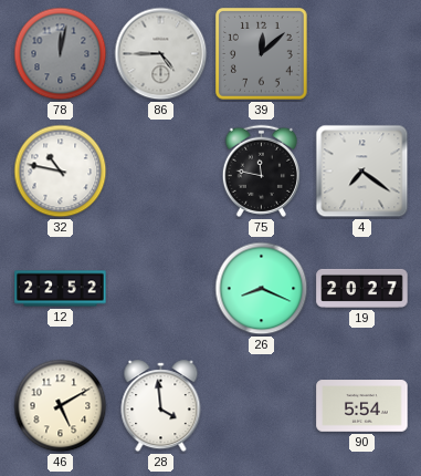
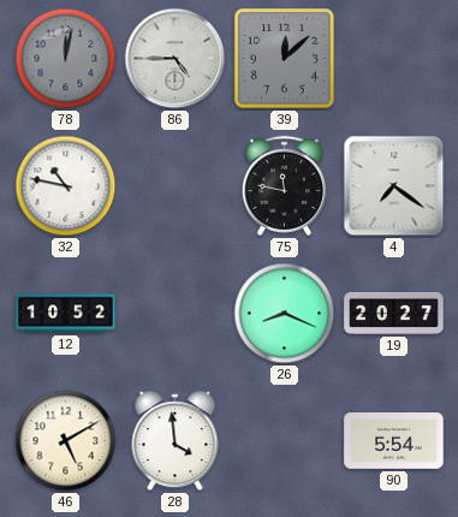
12: 22:52 -> 10:52
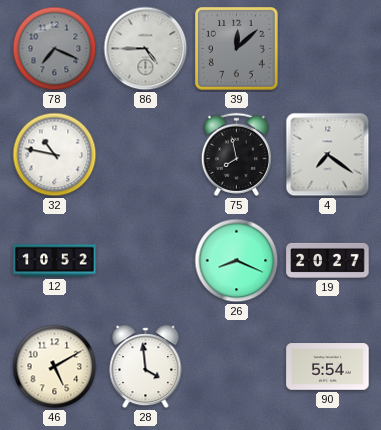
78: 12:02 -> 7:19
75: 11:47 -> 7:58
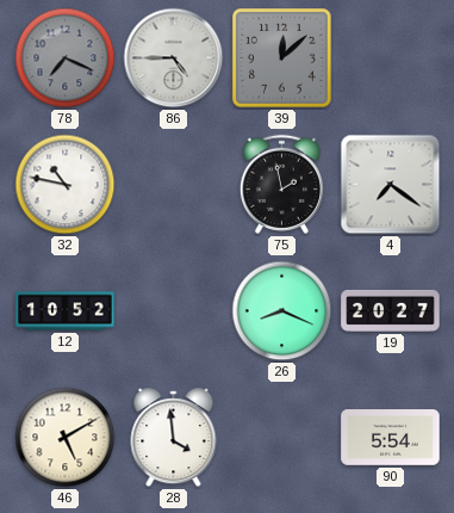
75: 7:58 -> 1:58
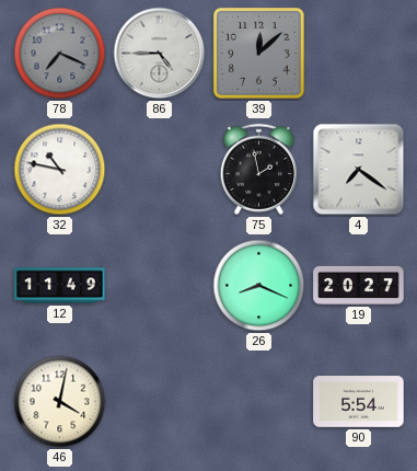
12: 10:52 -> 11:49
46: 5:10 -> 4:02
28: 3:59 -> none
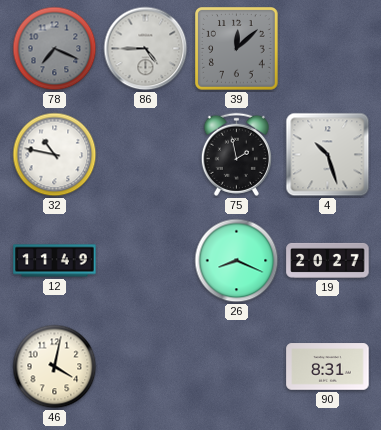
4: 7:21 -> 10:27
90: 5:54 -> 8:31
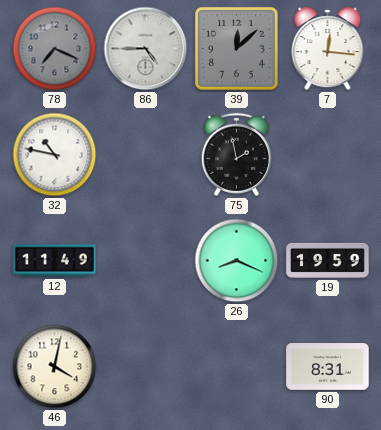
7: none -> 12:16
4: 10:27 -> none
19: 20:27 -> 19:59
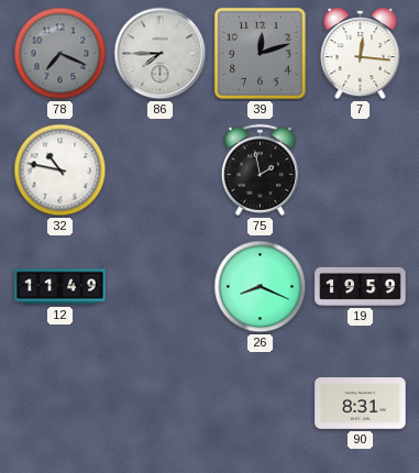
86: 4:45 -> 7:45
39: 12:08 -> 12:12
46: 4:02 -> none
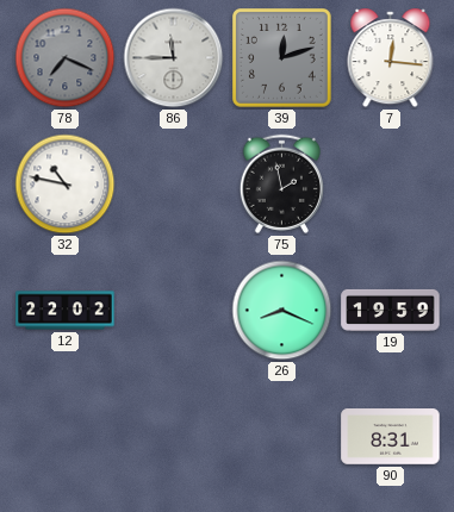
86: 7:45 -> 11:45
12: 11:49 -> 22:02
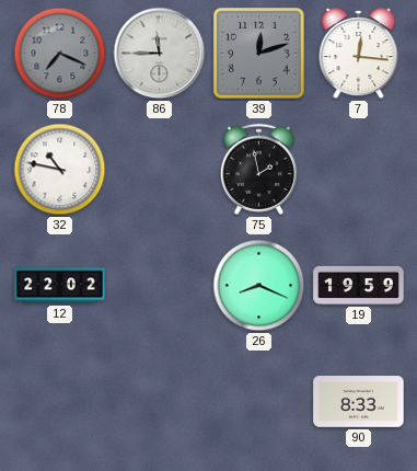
90: 8:31 -> 8:33
